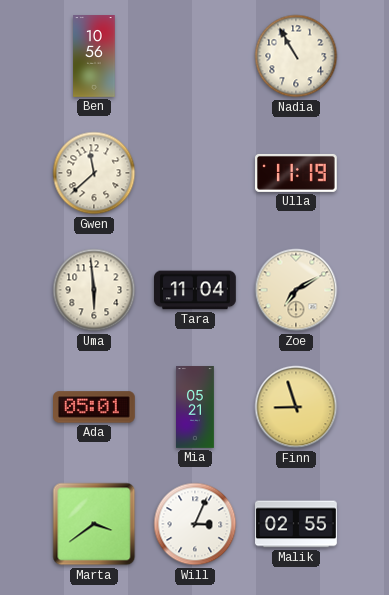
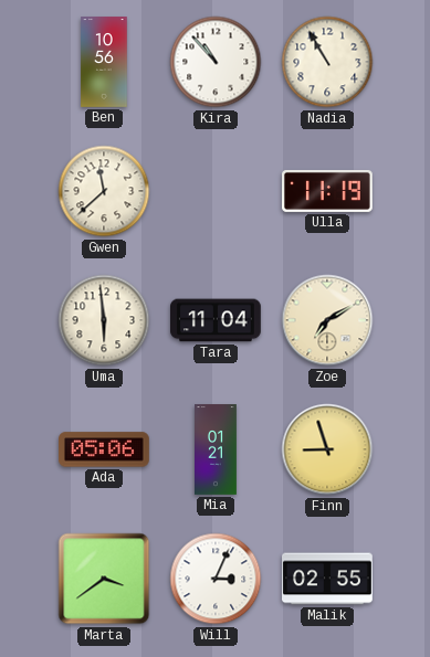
Kira: none -> 10:53
Ada: 05:01 -> 05:06
Mia: 05:21 -> 01:21
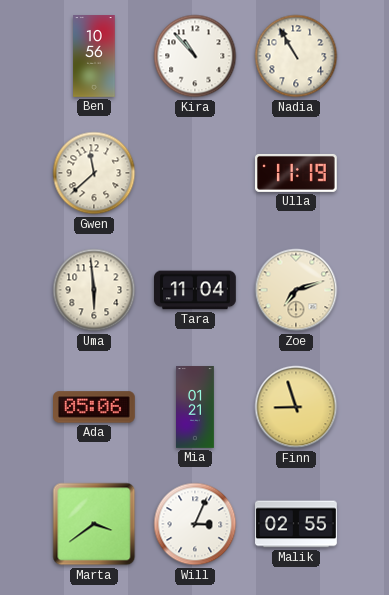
Zoe: 7:10 -> 7:12
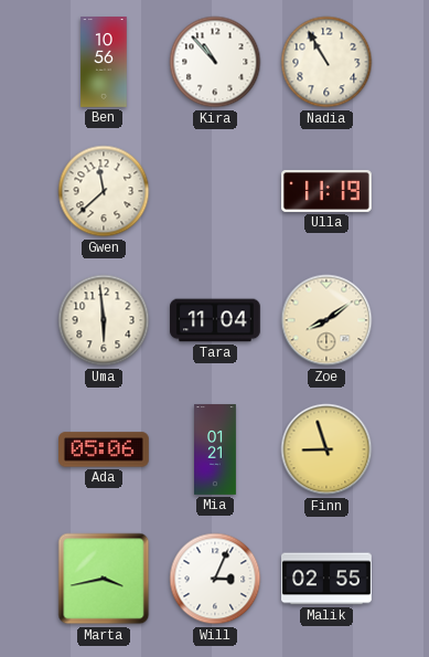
Zoe: 7:12 -> 8:09
Marta: 3:39 -> 3:43
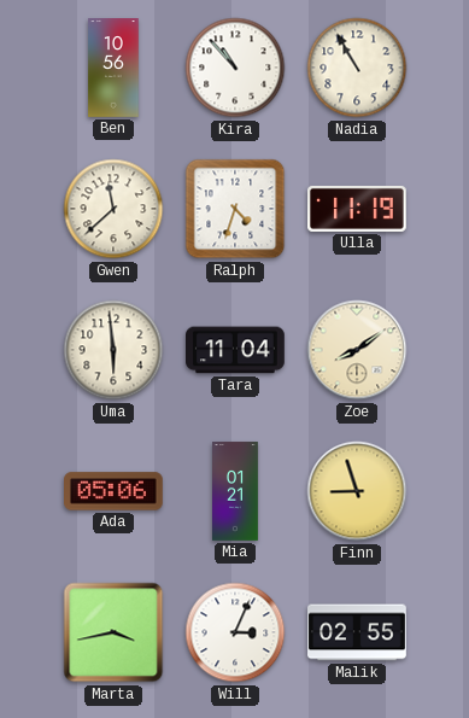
Ralph: none -> 4:33
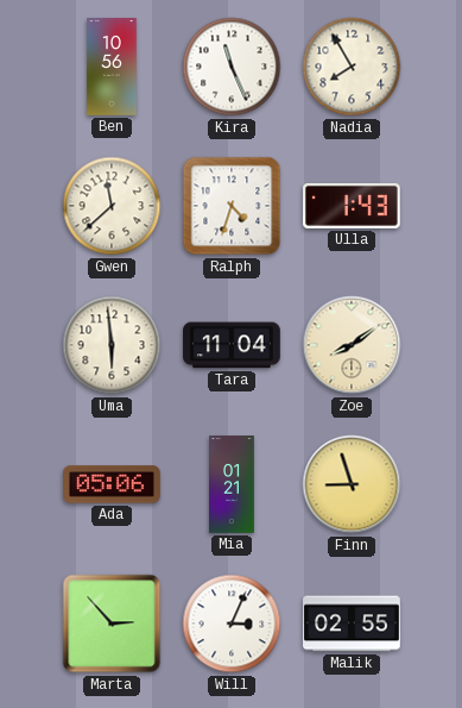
Kira: 10:53 -> 11:26
Nadia: 10:55 -> 7:55
Ulla: 11:19 -> 1:43
Marta: 3:43 -> 2:53
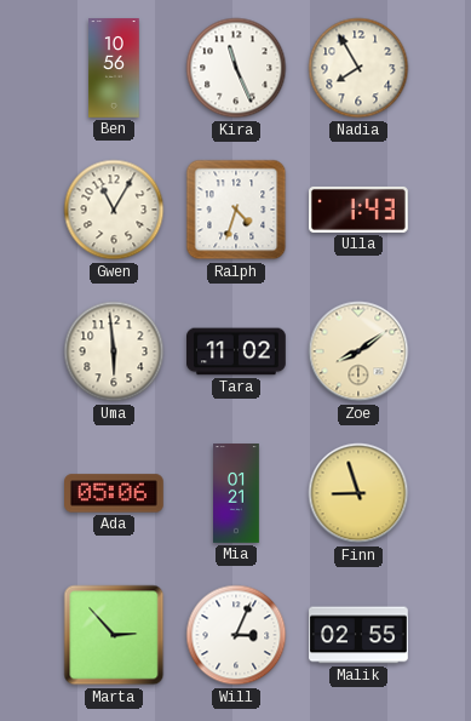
Gwen: 11:38 -> 11:05
Tara: 11:04 -> 11:02
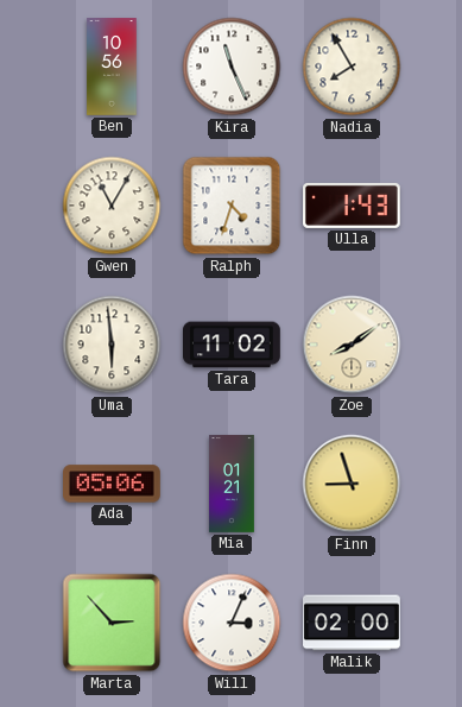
Malik: 02:55 -> 02:00
